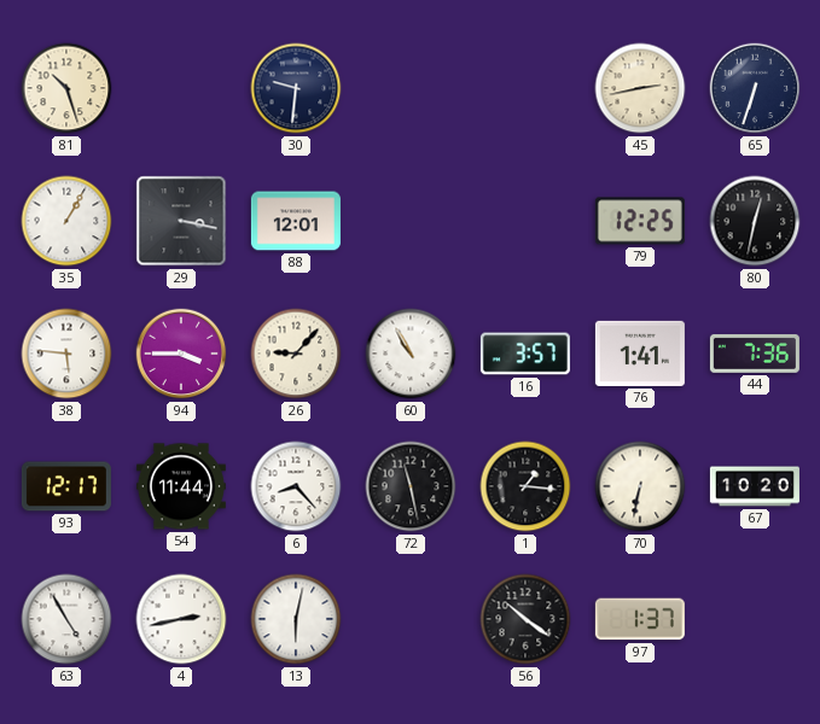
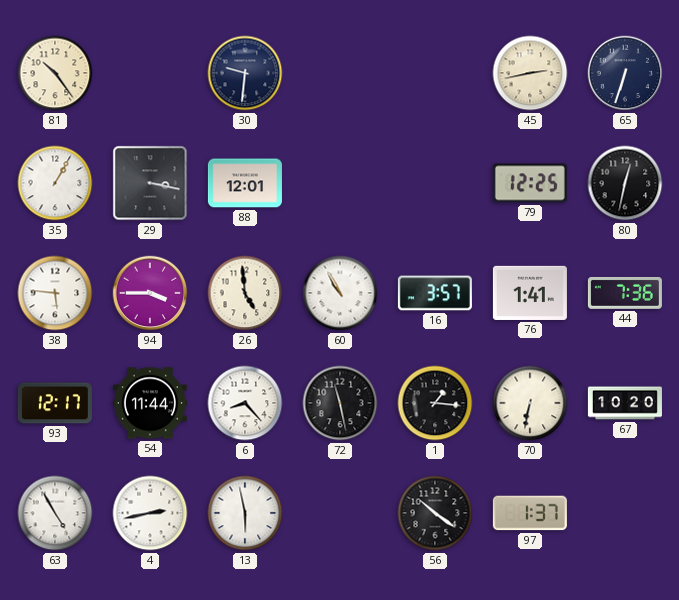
81: 10:27 -> 10:24
26: 9:07 -> 4:59
13: 6:02 -> 5:58
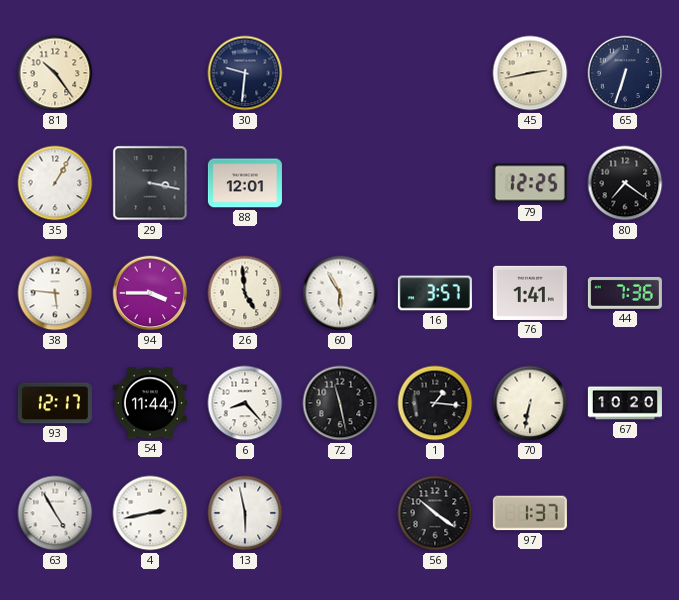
80: 12:32 -> 7:21
60: 10:55 -> 5:55
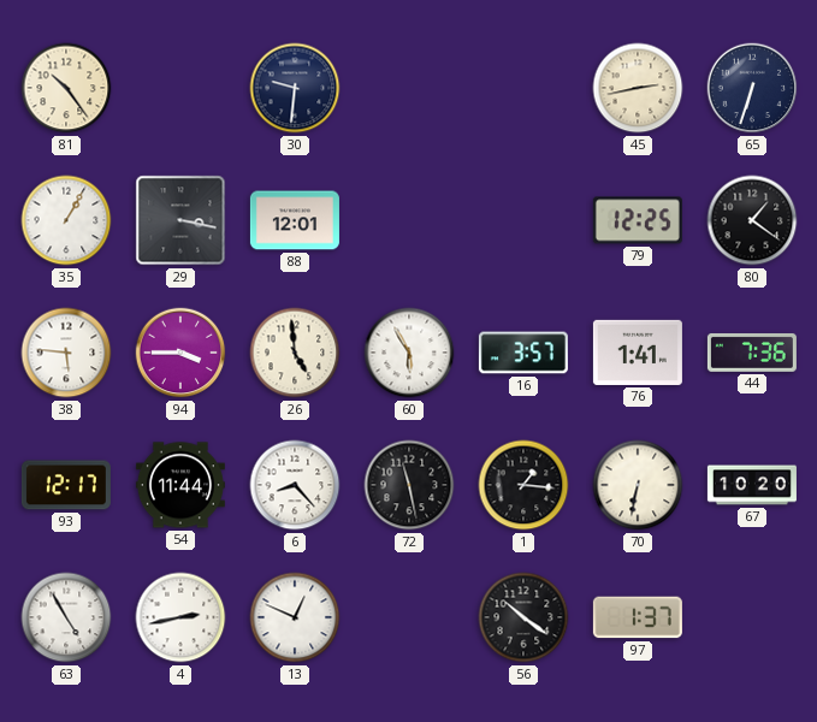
80: 7:21 -> 1:21
13: 5:58 -> 12:49
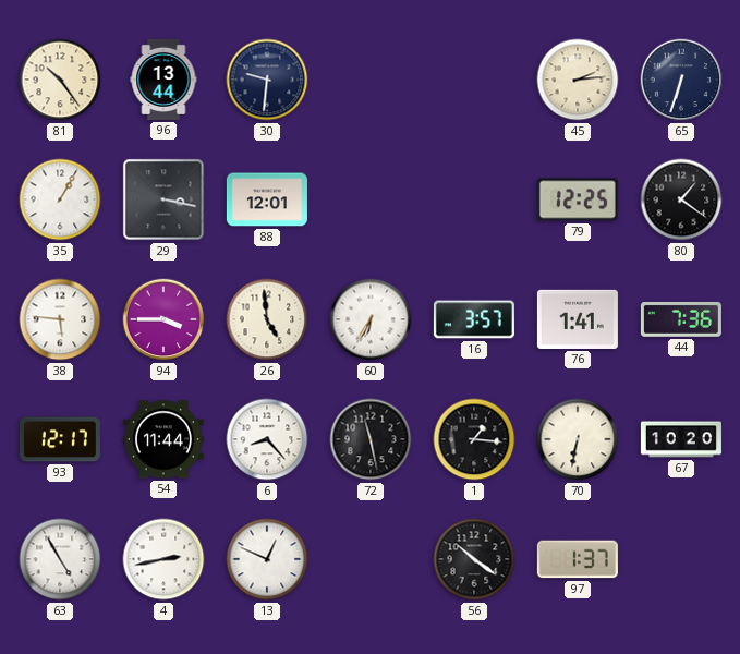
96: none -> 13:44
45: 2:43 -> 2:14
60: 5:55 -> 6:35
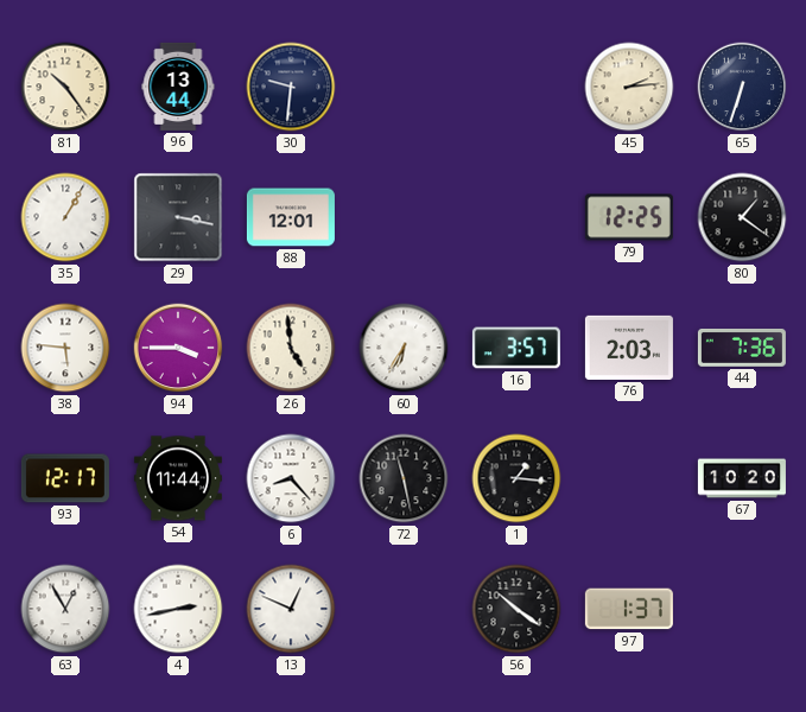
76: 1:41 -> 2:03
70: 6:32 -> none
63: 4:55 -> 12:55
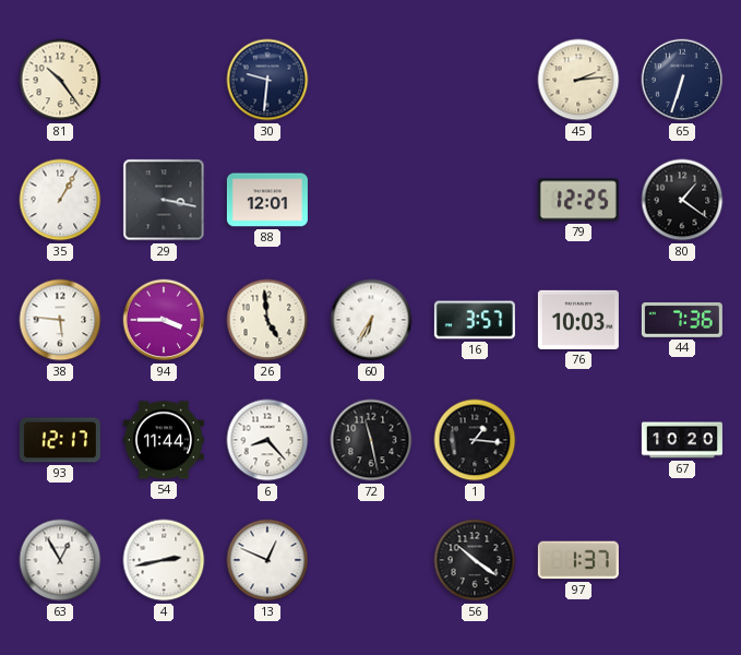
96: 13:44 -> none
76: 2:03 -> 10:03
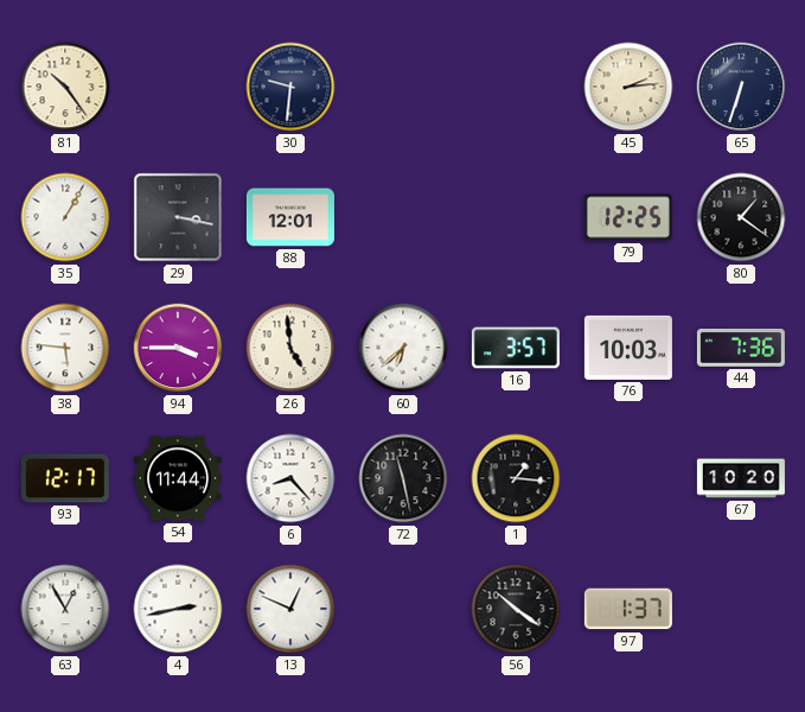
60: 6:35 -> 6:38
